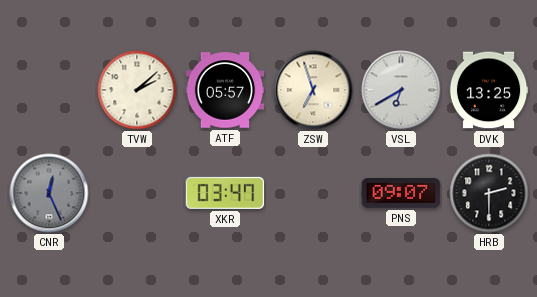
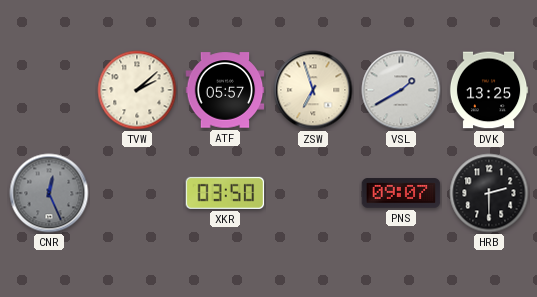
VSL: 6:40 -> 1:40
XKR: 03:47 -> 03:50
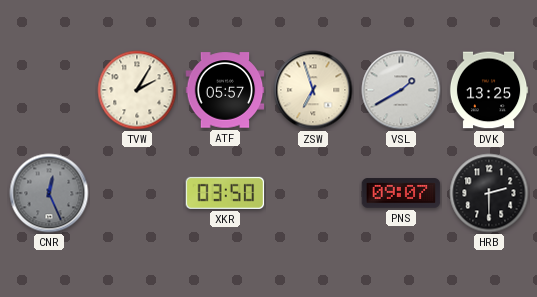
TVW: 2:08 -> 2:05
